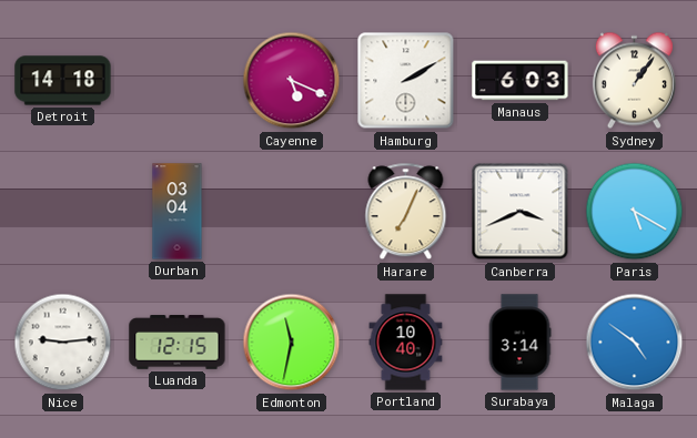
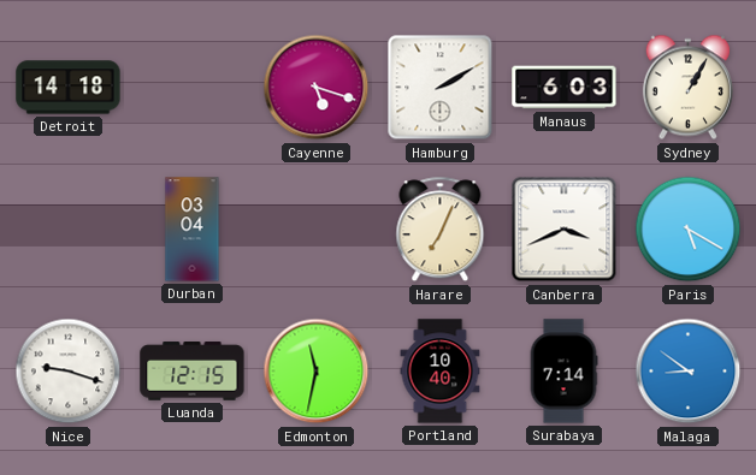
Cayenne: 5:19 -> 5:18
Sydney: 1:06 -> 1:05
Nice: 9:14 -> 9:18
Surabaya: 3:14 -> 7:14
Malaga: 4:51 -> 8:51
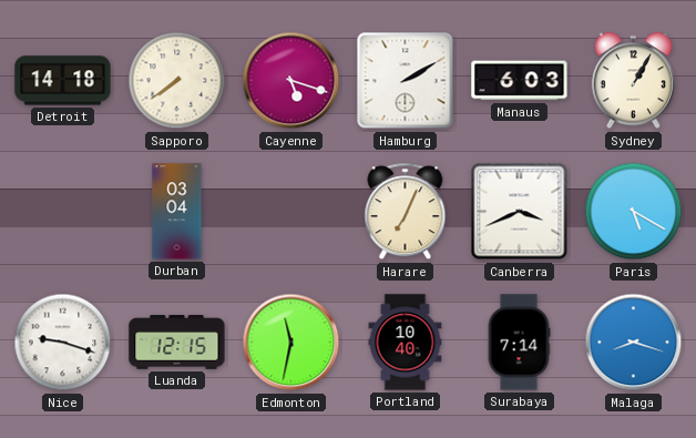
Sapporo: none -> 7:39
Malaga: 8:51 -> 8:18
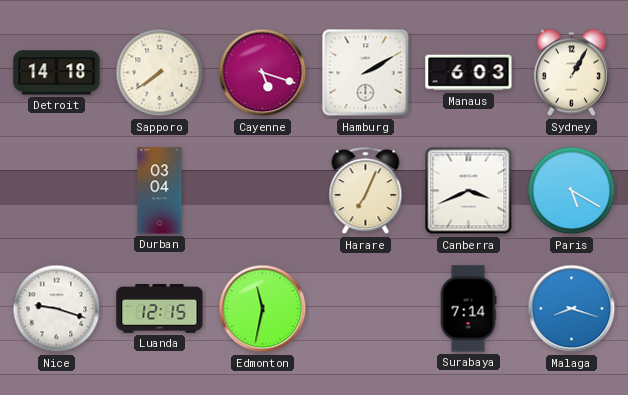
Portland: 10:40 -> none
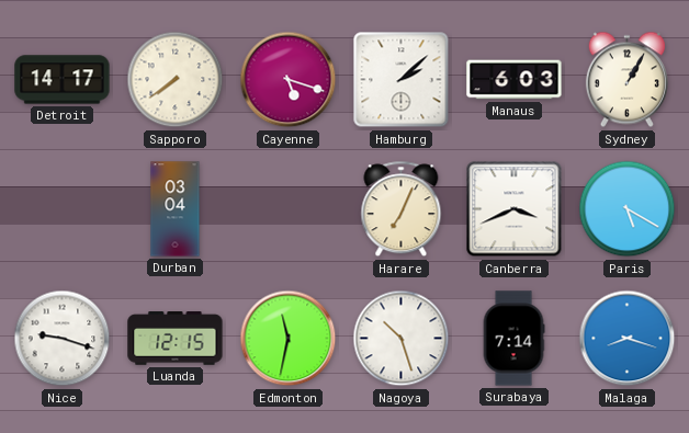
Detroit: 14:18 -> 14:17
Hamburg: 2:10 -> 2:08
Nagoya: none -> 10:27
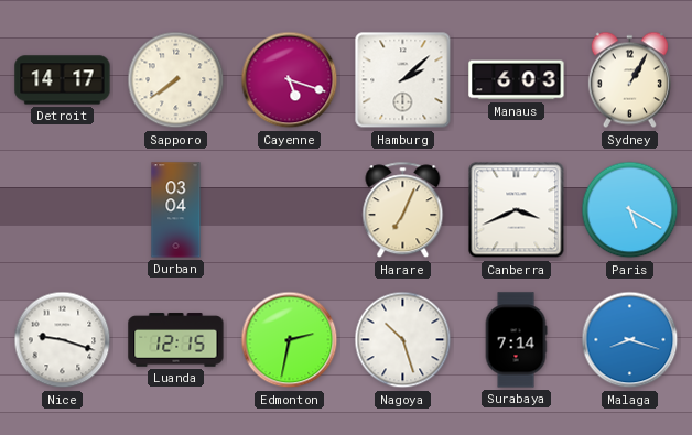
Edmonton: 11:32 -> 2:32
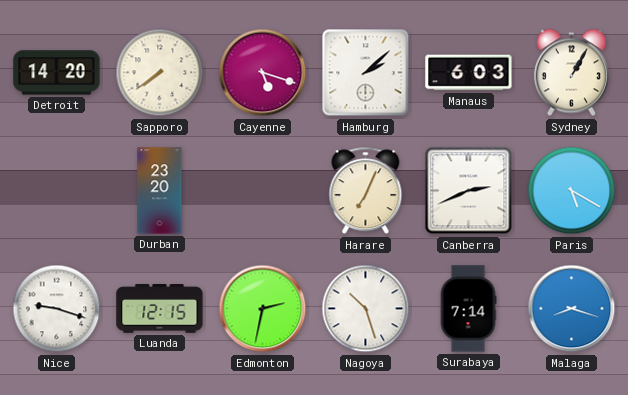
Detroit: 14:17 -> 14:20
Durban: 03:04 -> 23:20
Canberra: 3:41 -> 2:41
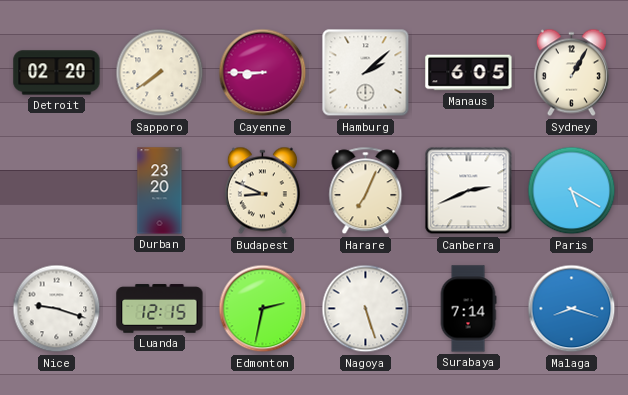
Detroit: 14:20 -> 02:20
Cayenne: 5:18 -> 8:45
Manaus: 6:03 -> 6:05
Budapest: none -> 8:49
Nagoya: 10:27 -> 5:27
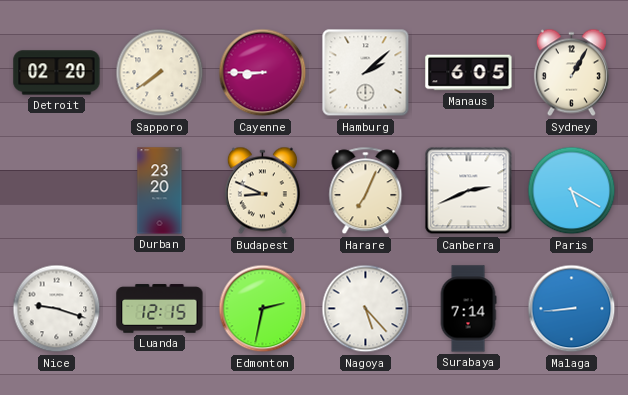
Nagoya: 5:27 -> 5:23
Malaga: 8:18 -> 8:44
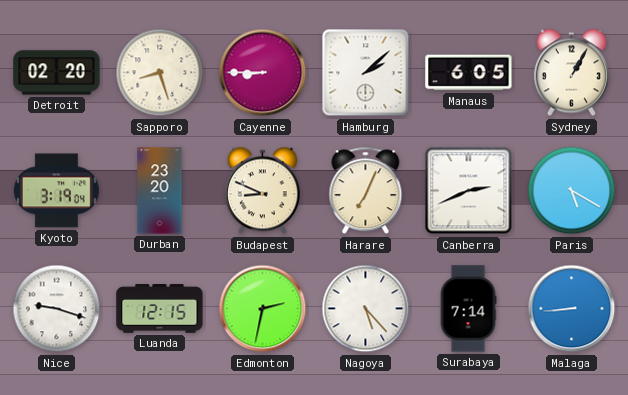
Sapporo: 7:39 -> 8:27
Kyoto: none -> 3:19
